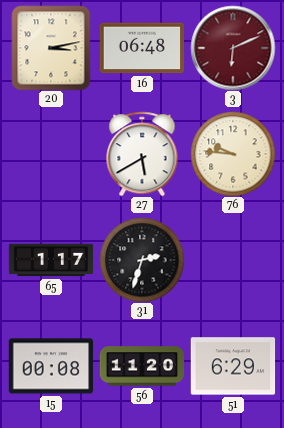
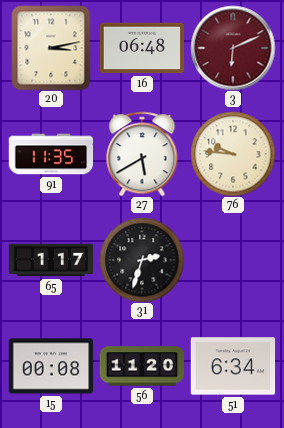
91: none -> 11:35
51: 6:29 -> 6:34
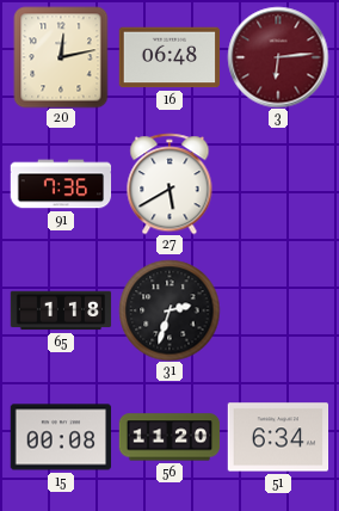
20: 3:13 -> 12:13
3: 6:11 -> 6:14
91: 11:35 -> 7:36
76: 9:46 -> none
65: 1:17 -> 1:18
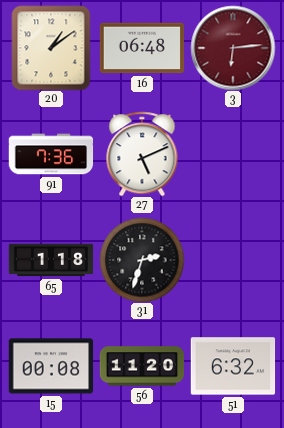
20: 12:13 -> 1:09
27: 5:40 -> 5:11
51: 6:34 -> 6:32
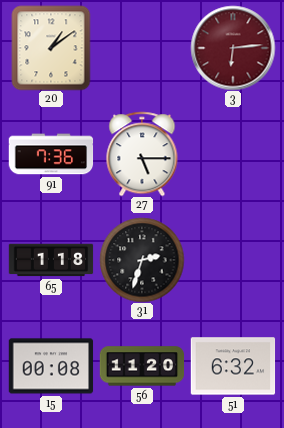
16: 06:48 -> none
27: 5:11 -> 5:15
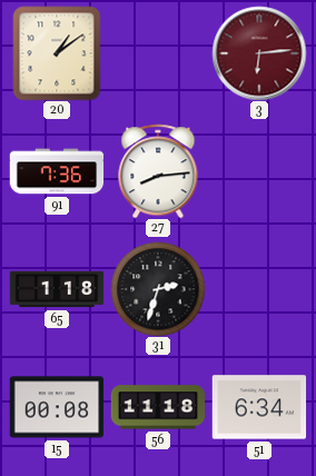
27: 5:15 -> 8:14
56: 11:20 -> 11:18
51: 6:32 -> 6:34
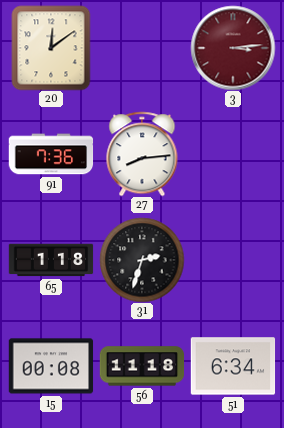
20: 1:09 -> 12:09
3: 6:14 -> 3:14
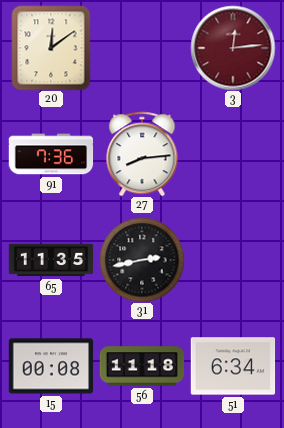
3: 3:14 -> 12:14
65: 1:18 -> 11:35
31: 2:33 -> 2:43
